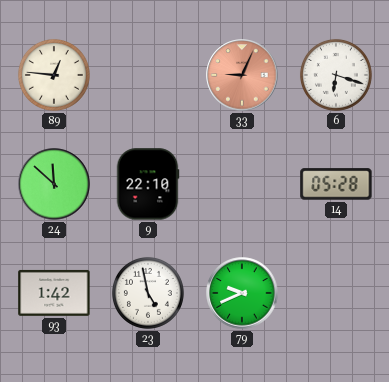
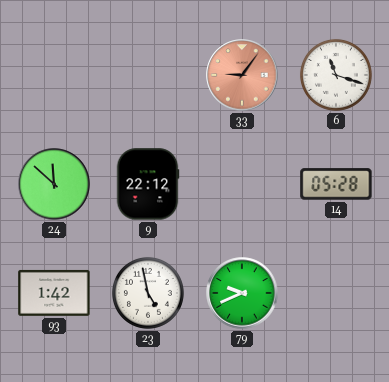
89: 12:46 -> none
33: 9:04 -> 9:06
6: 6:18 -> 11:18
9: 22:10 -> 22:12
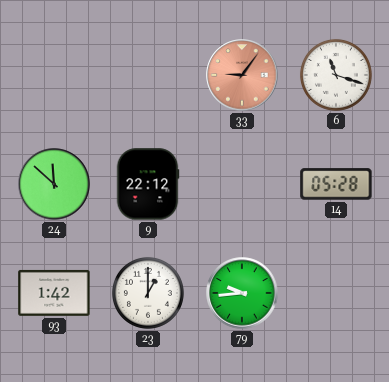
23: 4:58 -> 1:00
79: 9:41 -> 9:44
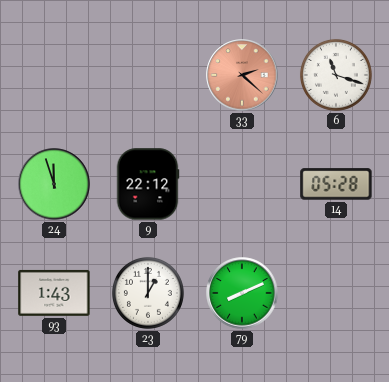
33: 9:06 -> 2:22
24: 11:52 -> 11:57
93: 1:42 -> 1:43
79: 9:44 -> 8:11
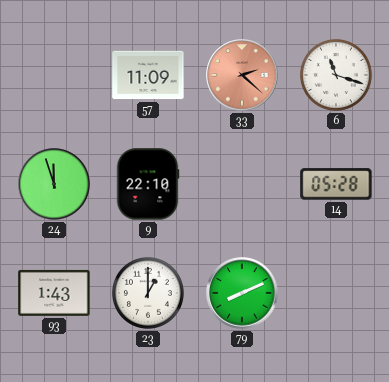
57: none -> 11:09
9: 22:12 -> 22:10
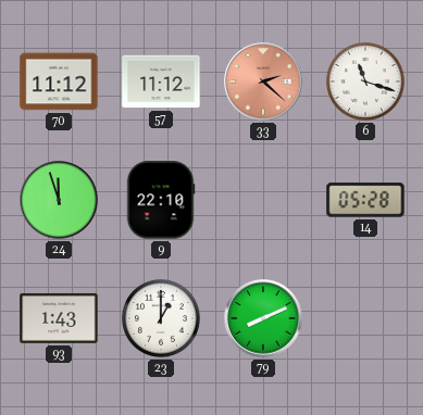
70: none -> 11:12
57: 11:09 -> 11:12
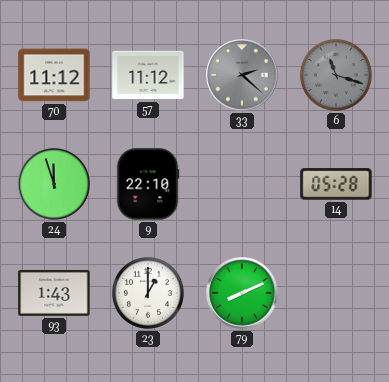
33 dial: salmon -> grey
6 dial: white -> grey
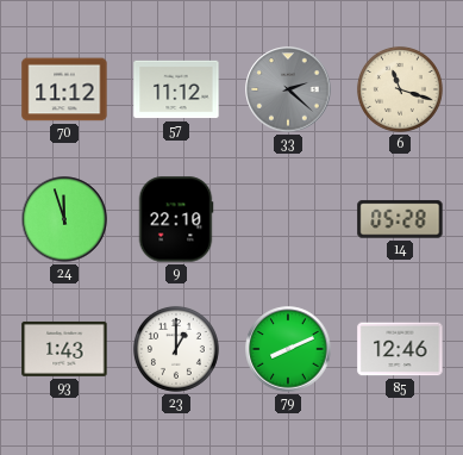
6 dial: grey -> cream
85: none -> 12:46
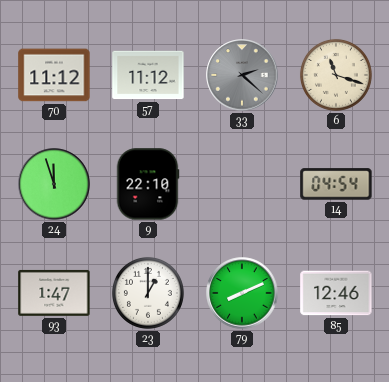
14: 05:28 -> 04:54
93: 1:43 -> 1:47
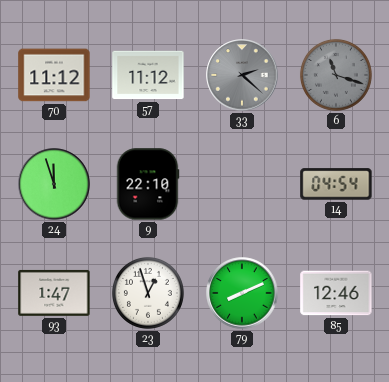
6 dial: cream -> grey
23: 1:00 -> 12:57
